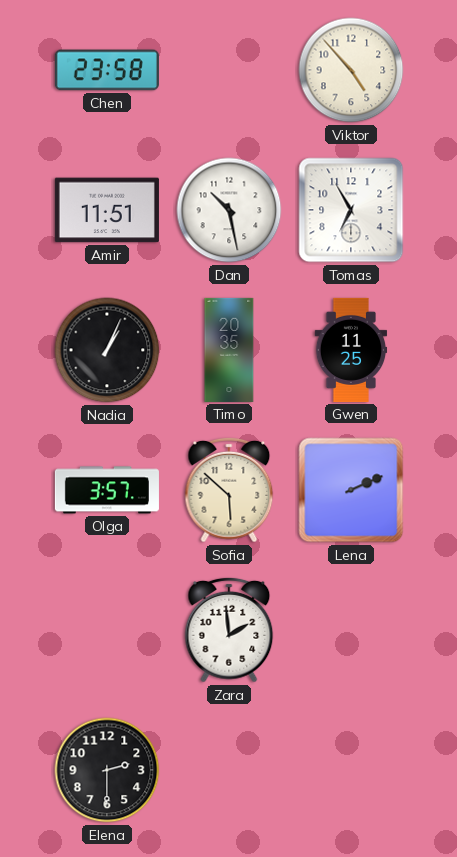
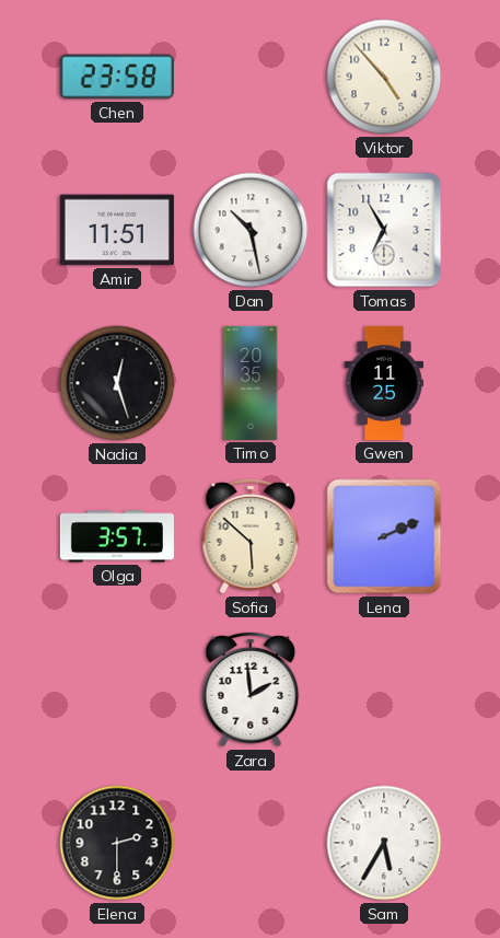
Nadia: 1:04 -> 12:27
Sam: none -> 5:35
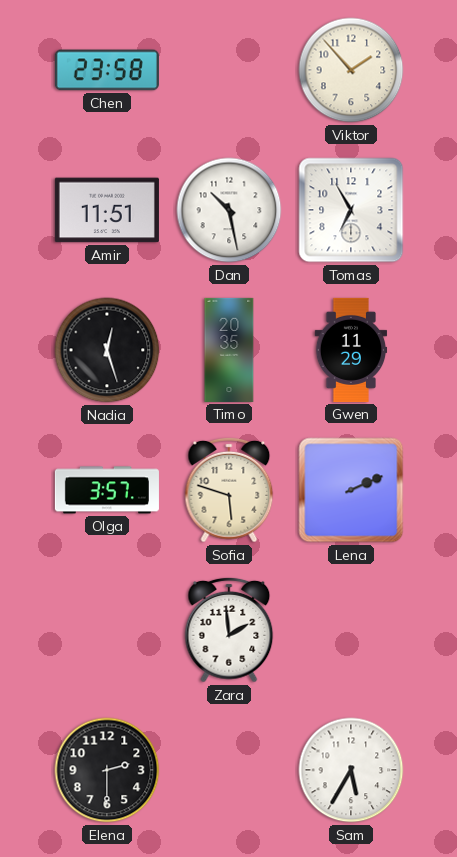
Viktor: 4:53 -> 1:53
Gwen: 11:25 -> 11:29
Sofia: 5:52 -> 5:48
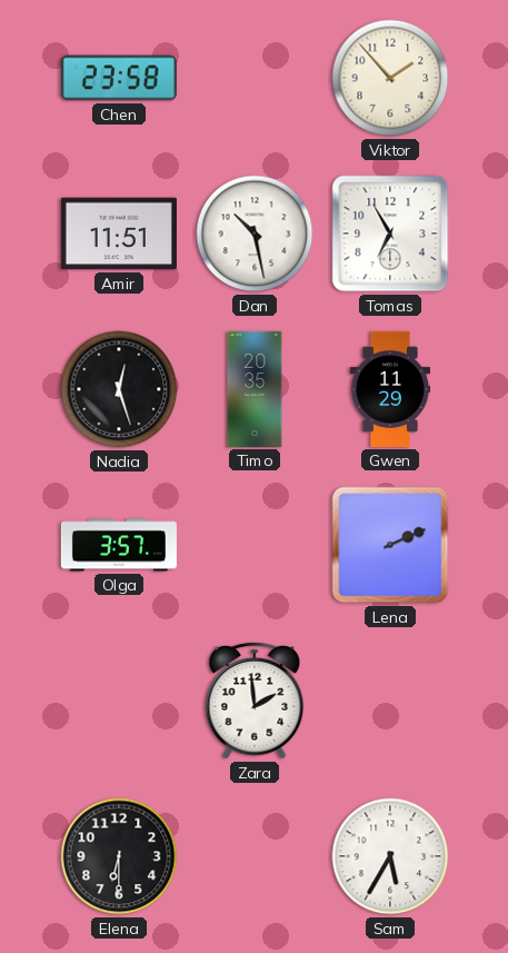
Sofia: 5:48 -> none
Elena: 2:30 -> 6:30
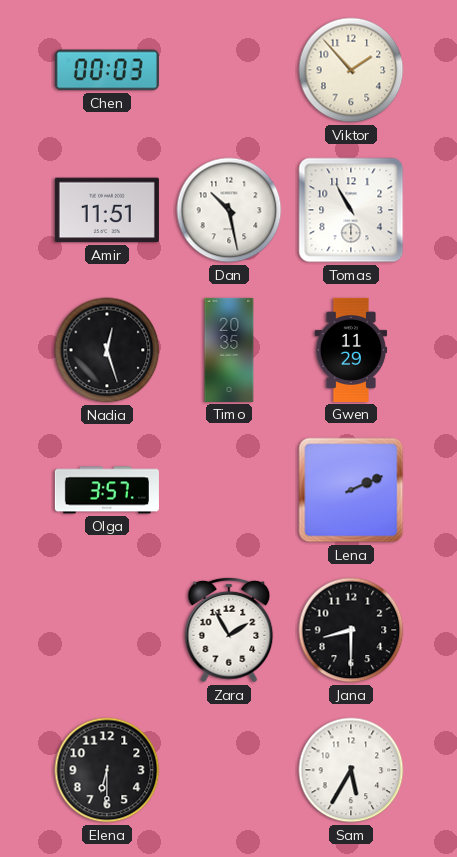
Chen: 23:58 -> 00:03
Tomas: 6:55 -> 10:55
Zara: 1:59 -> 1:55
Jana: none -> 8:30
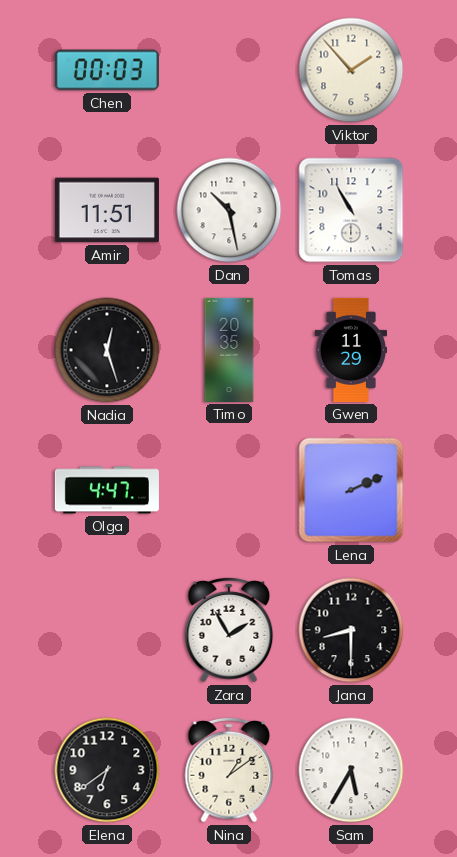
Olga: 3:57 -> 4:47
Elena: 6:30 -> 6:39
Nina: none -> 1:09
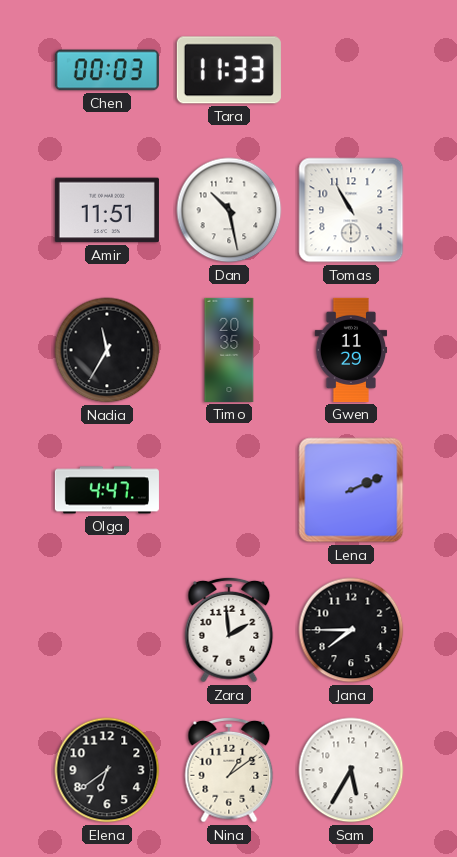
Tara: none -> 11:33
Viktor: 1:53 -> none
Nadia: 12:27 -> 11:35
Zara: 1:55 -> 1:59
Jana: 8:30 -> 7:45
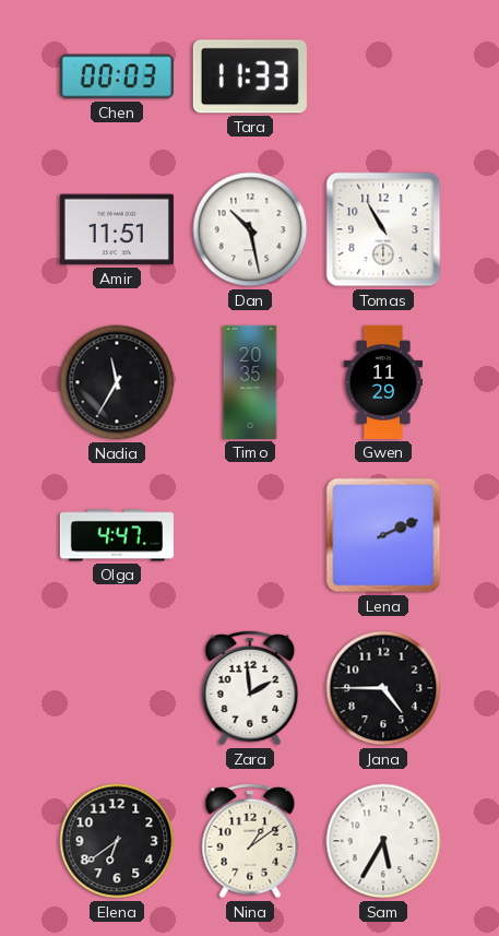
Jana: 7:45 -> 4:45
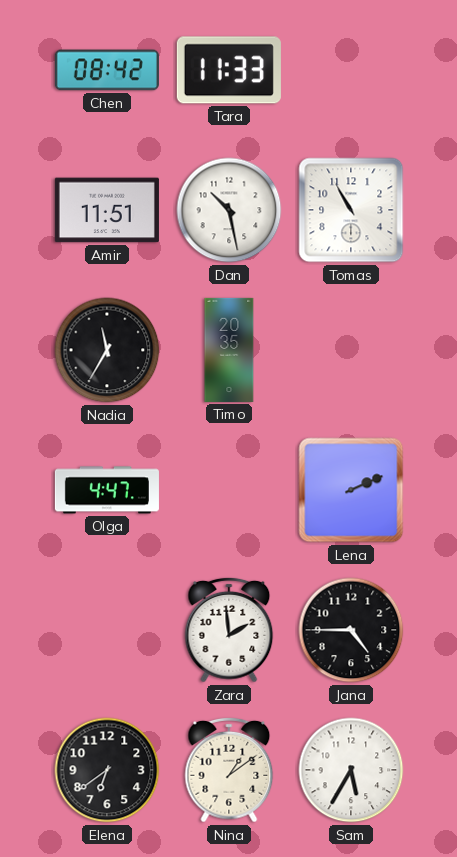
Chen: 00:03 -> 08:42
Gwen: 11:29 -> none
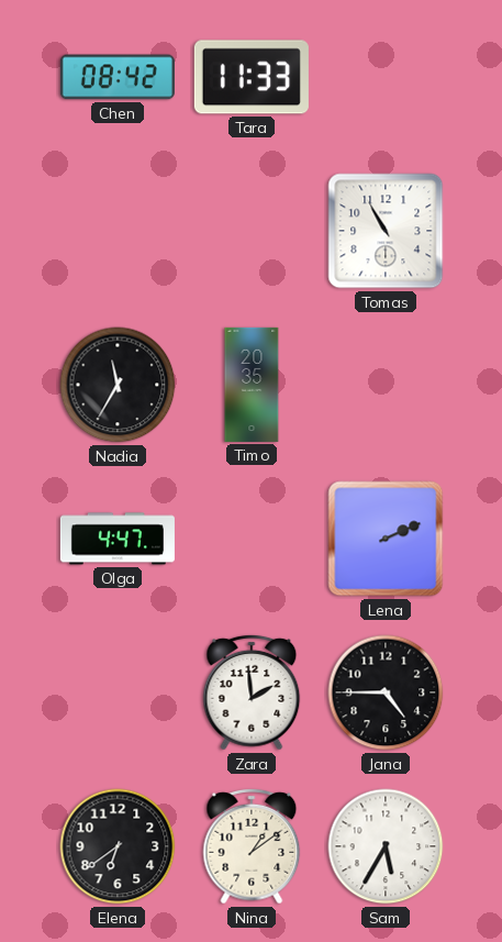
Amir: 11:51 -> none
Dan: 10:28 -> none
